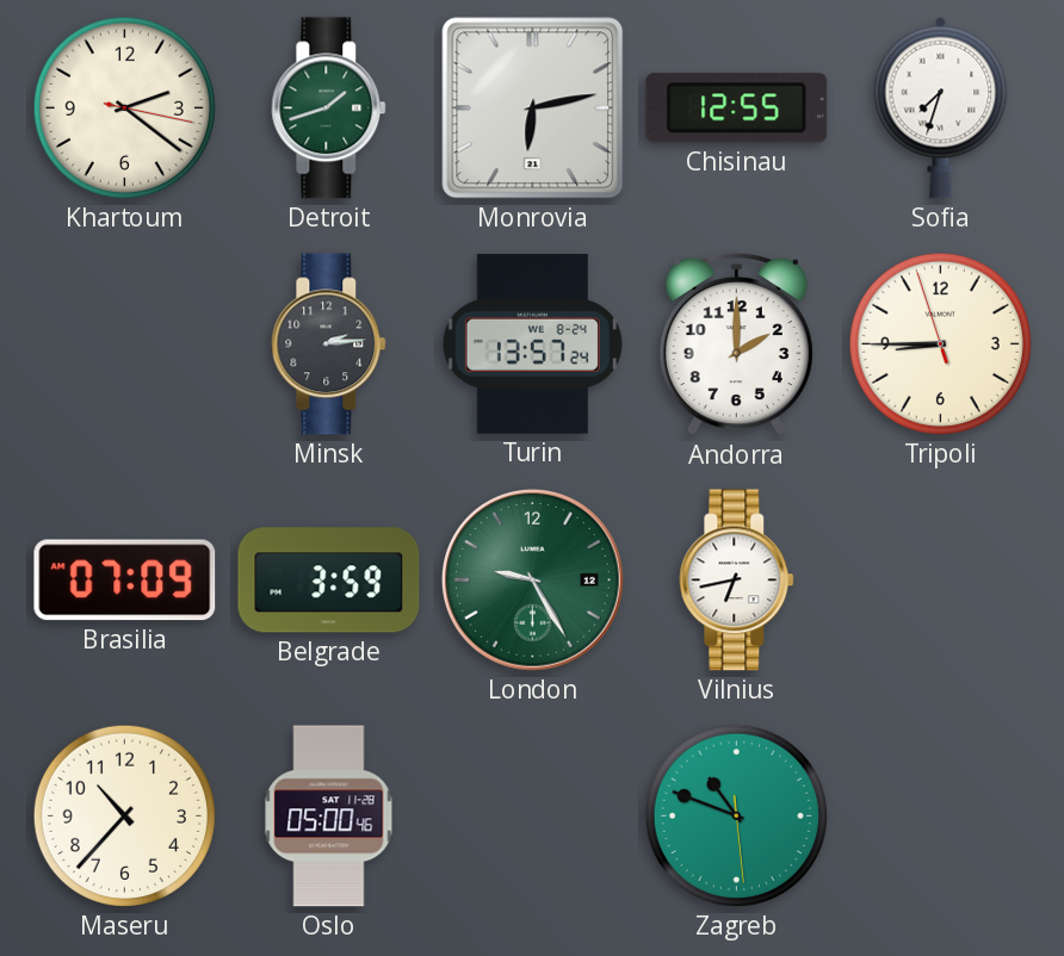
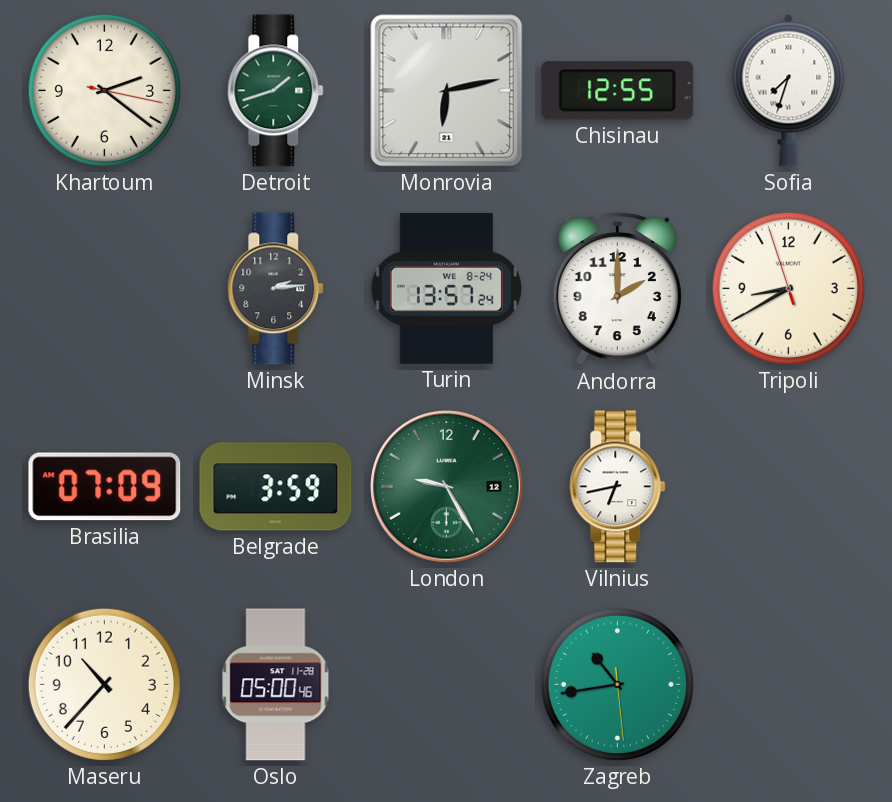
Tripoli: 8:44 -> 8:39
Zagreb: 10:48 -> 10:43
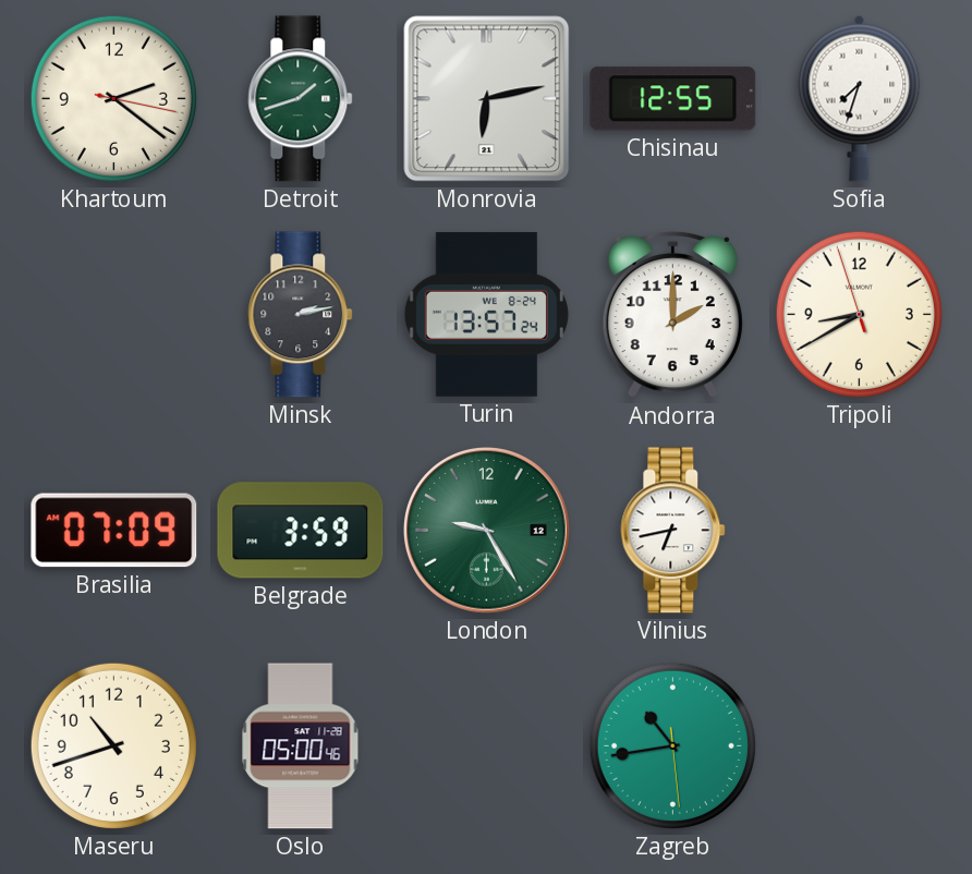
Minsk: 2:14 -> 2:13
Maseru: 10:37 -> 10:42
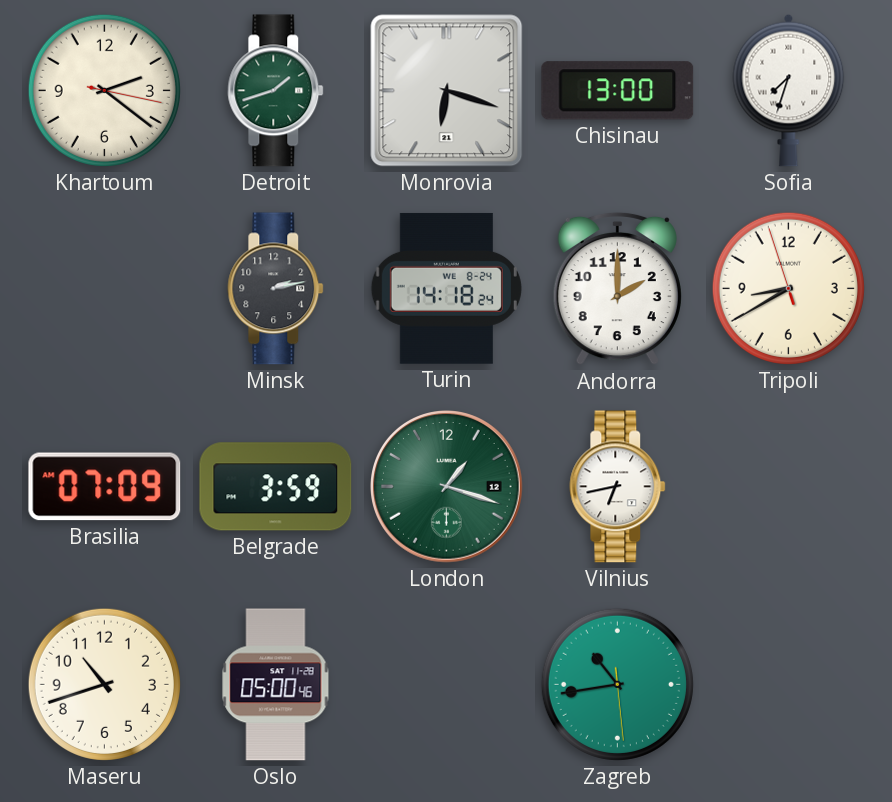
Monrovia: 6:13 -> 6:18
Chisinau: 12:55 -> 13:00
Turin: 13:57 -> 14:18
London: 9:25 -> 1:18
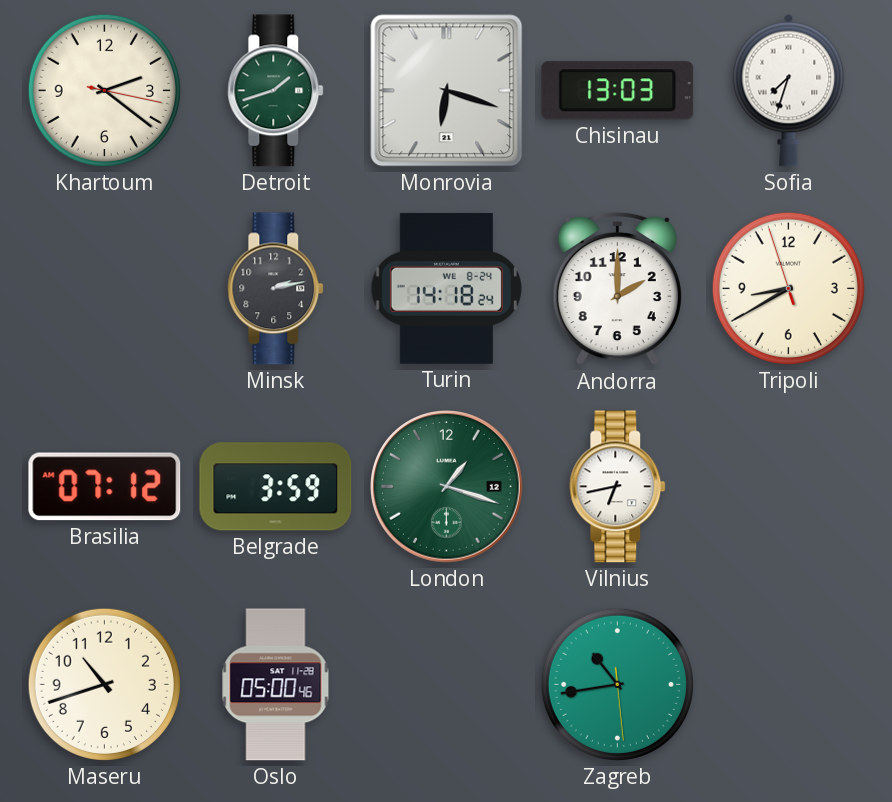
Chisinau: 13:00 -> 13:03
Brasilia: 07:09 -> 07:12
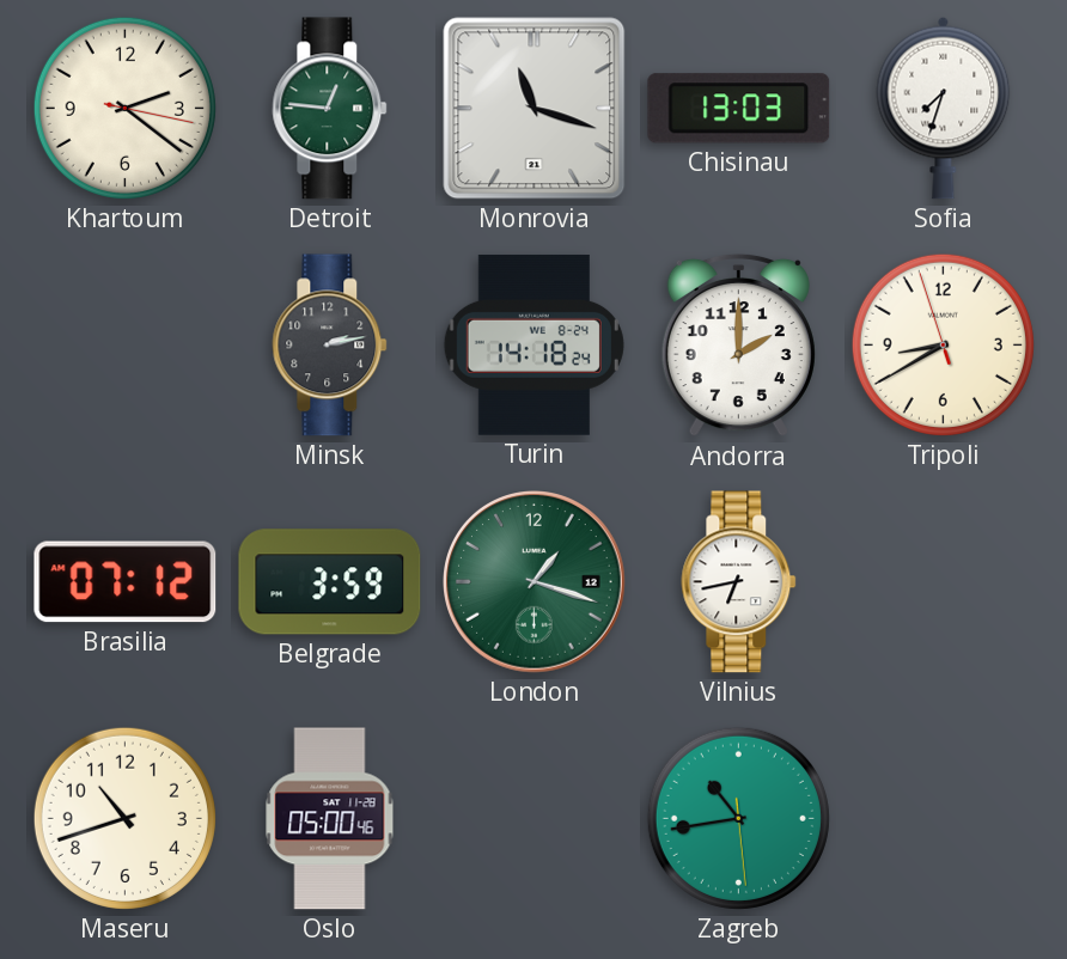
Detroit: 1:42 -> 12:46
Monrovia: 6:18 -> 11:18
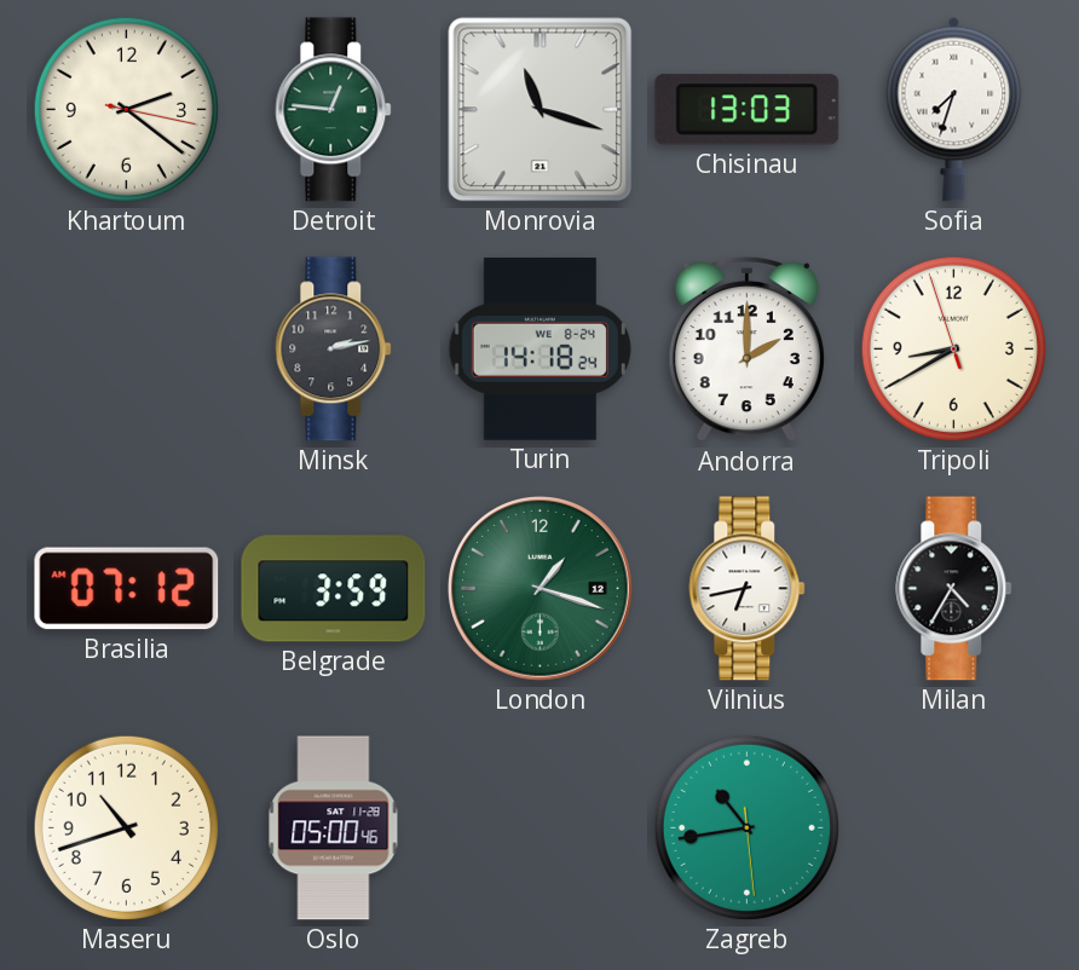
Milan: none -> 4:35
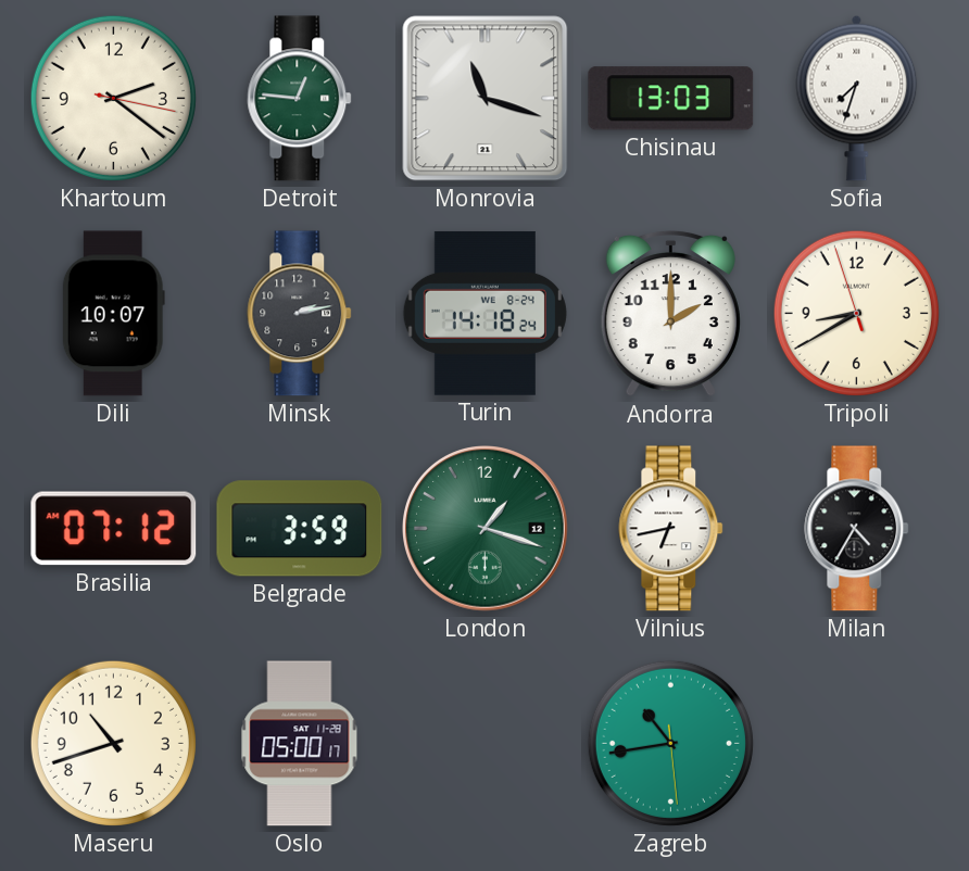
Dili: none -> 10:07
Oslo: 05:00:46 -> 05:00:17
